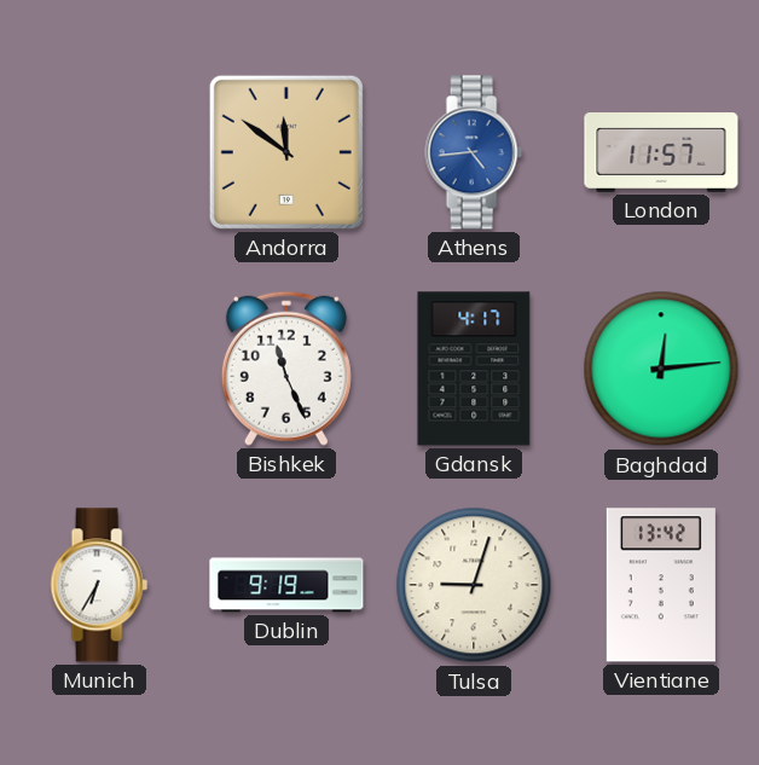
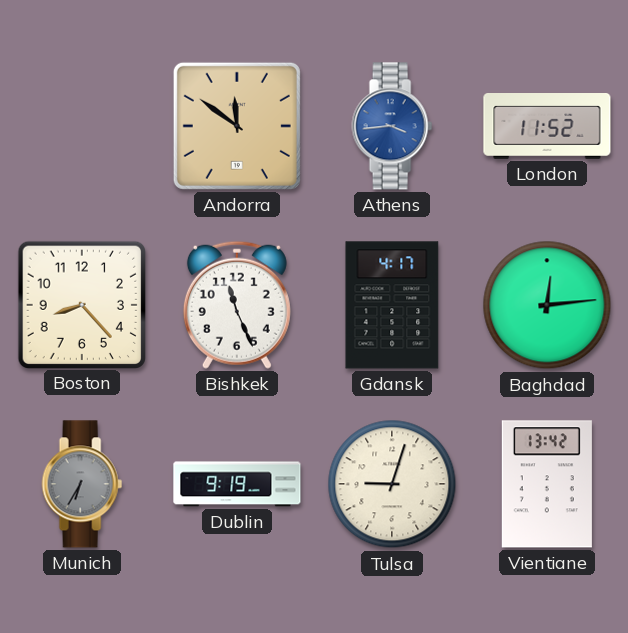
Athens: 4:44 -> 3:44
London: 11:57 -> 11:52
Boston: none -> 8:23
Munich dial: white -> grey
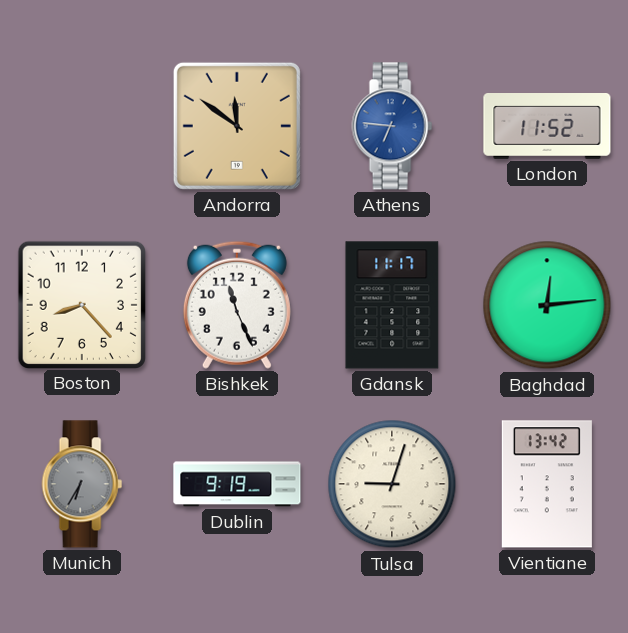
Athens: 3:44 -> 6:46
Gdansk: 4:17 -> 11:17
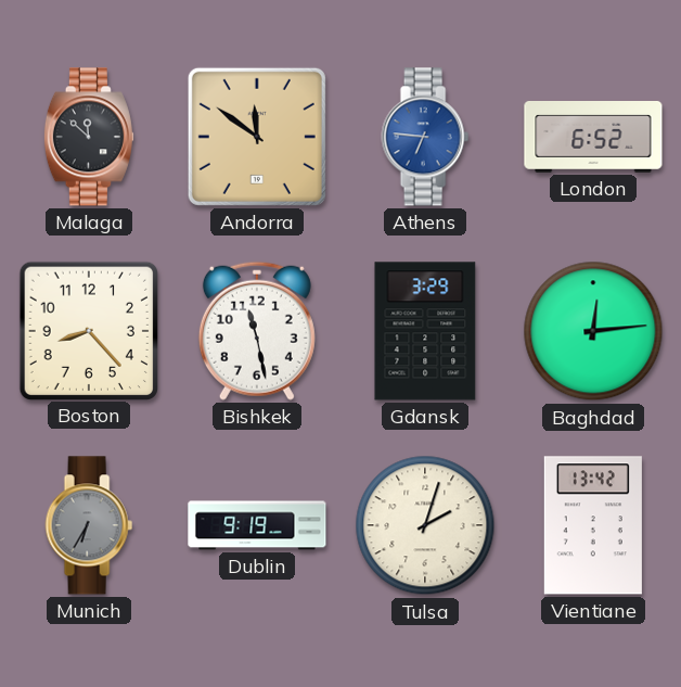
Malaga: none -> 11:52
London: 11:52 -> 6:52
Bishkek: 11:26 -> 11:28
Gdansk: 11:17 -> 3:29
Tulsa: 9:03 -> 2:03
